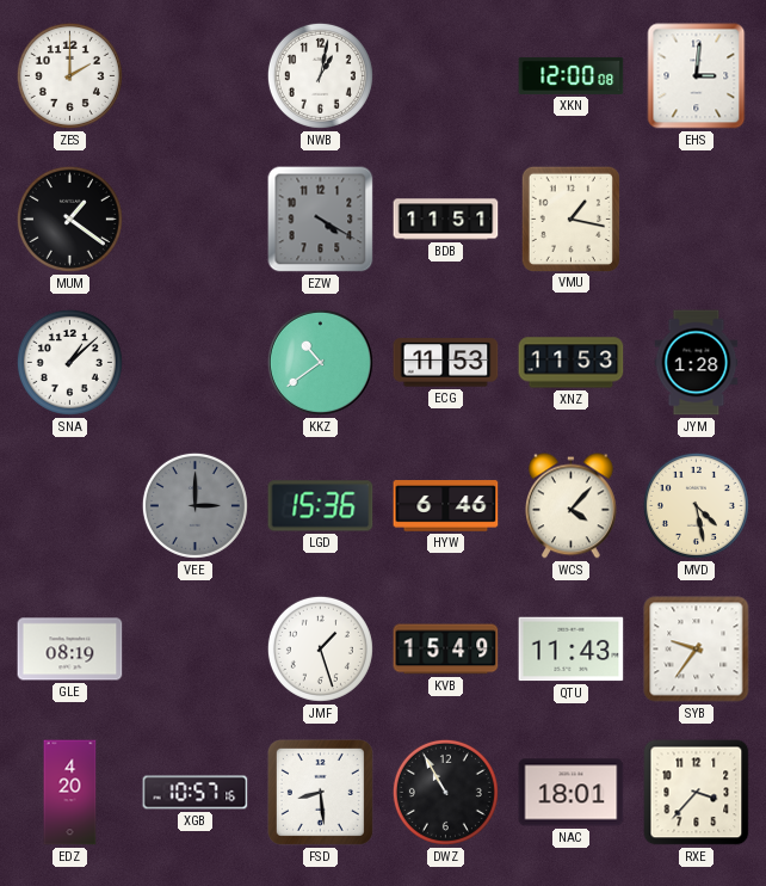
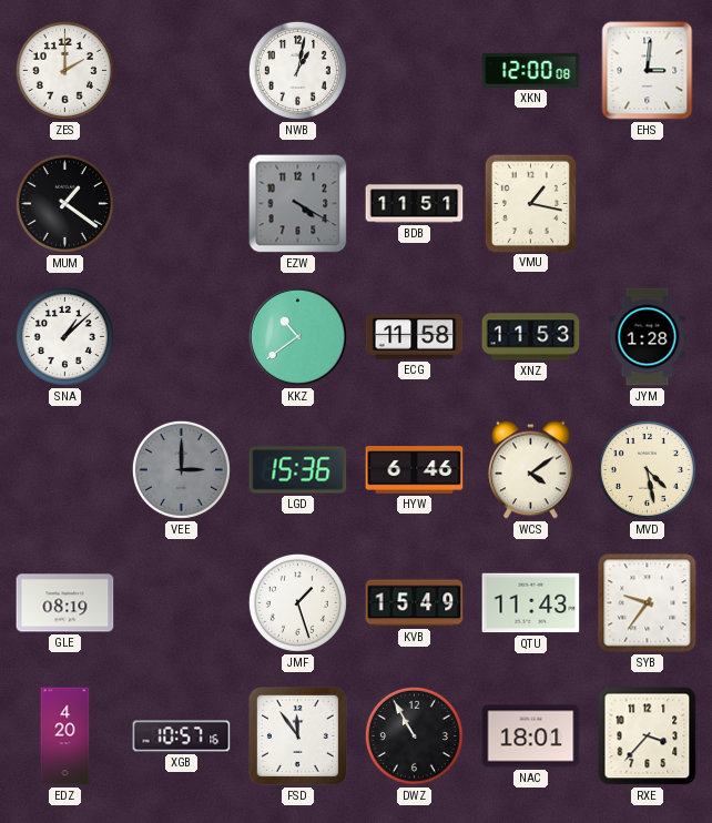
ECG: 11:53 -> 11:58
WCS: 4:07 -> 4:09
FSD: 8:29 -> 11:54
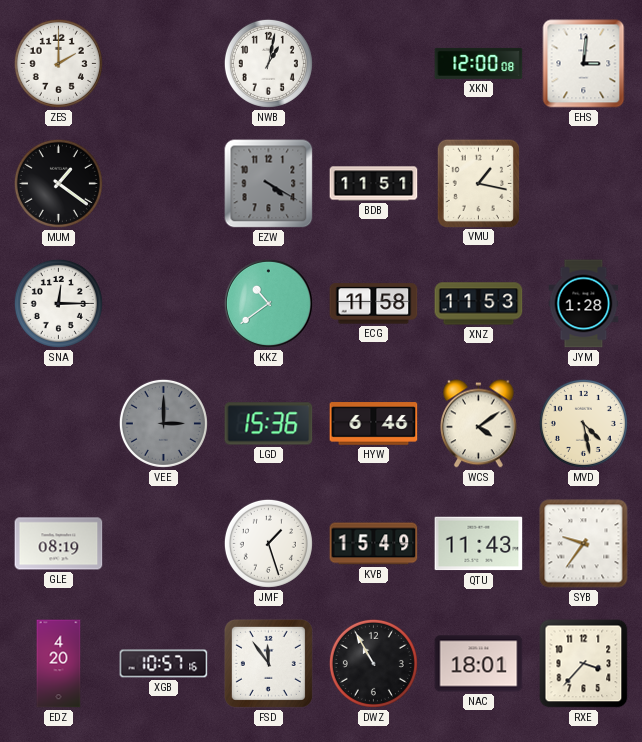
SNA: 1:08 -> 12:15
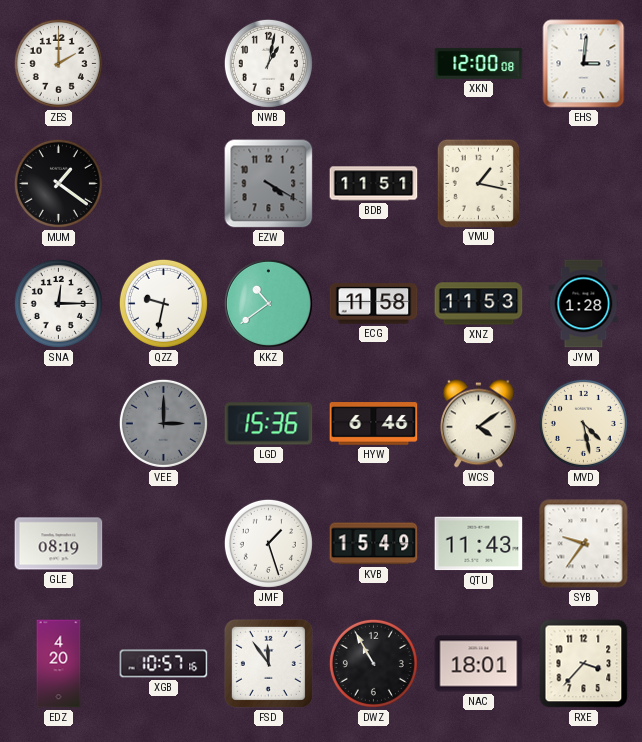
QZZ: none -> 9:32
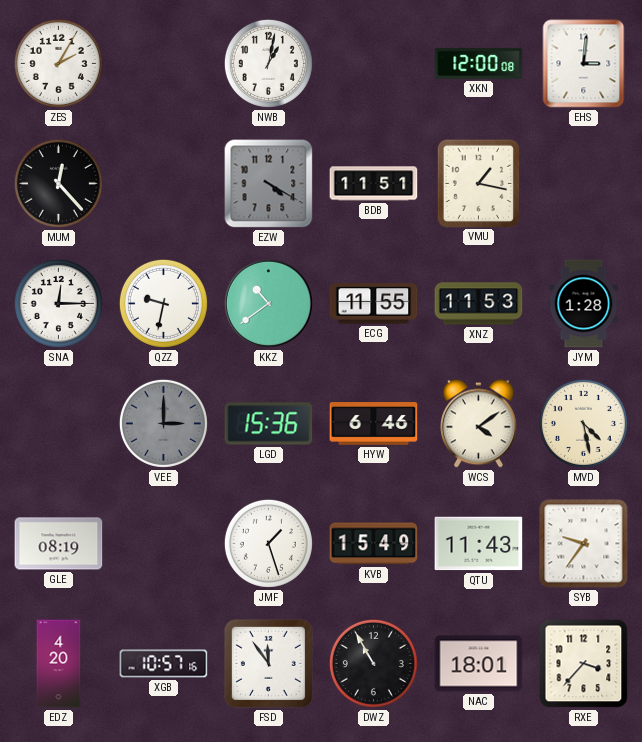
ZES: 2:00 -> 2:05
MUM: 1:21 -> 12:23
ECG: 11:58 -> 11:55
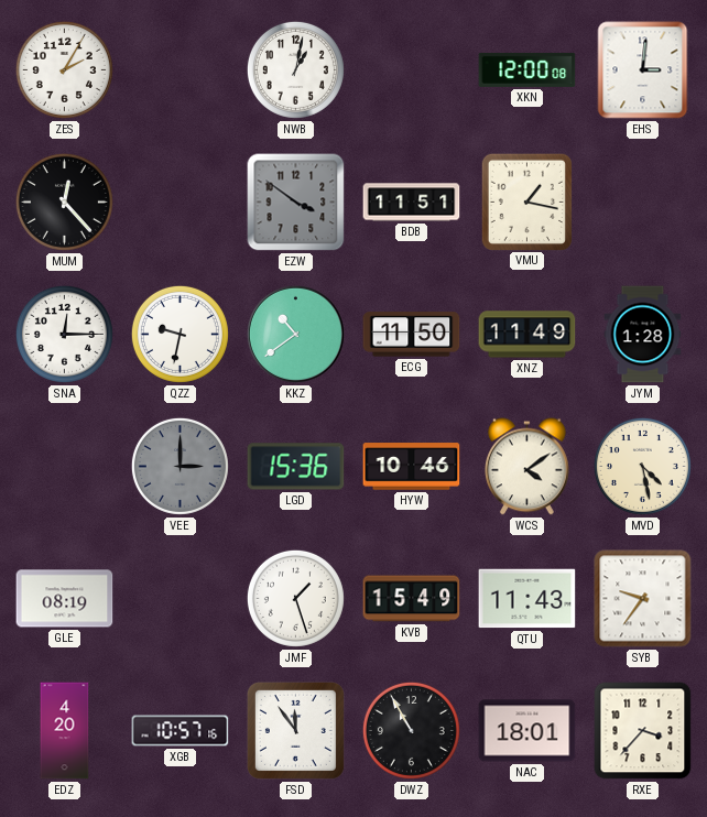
EZW: 4:20 -> 3:51
ECG: 11:55 -> 11:50
XNZ: 11:53 -> 11:49
HYW: 6:46 -> 10:46
